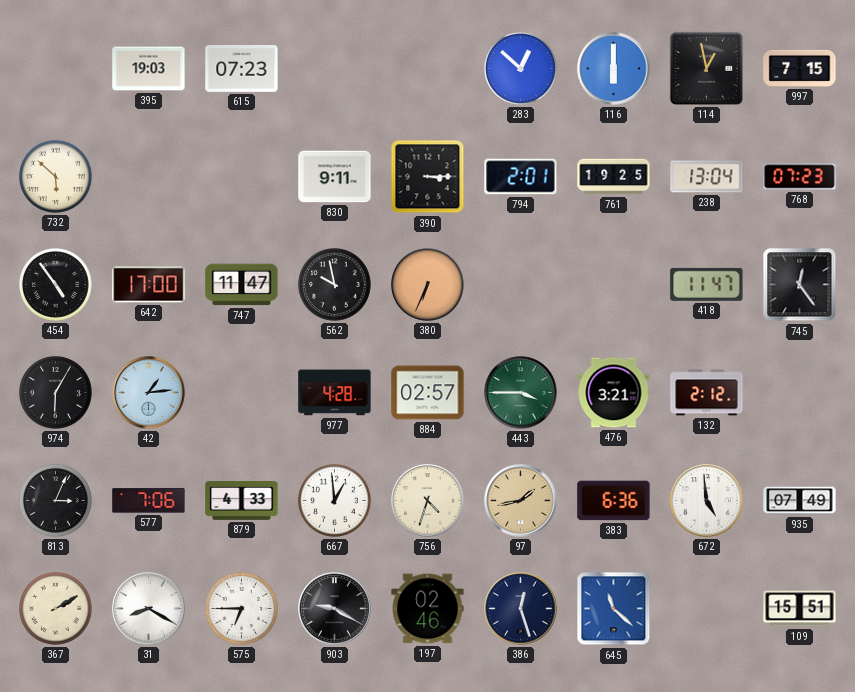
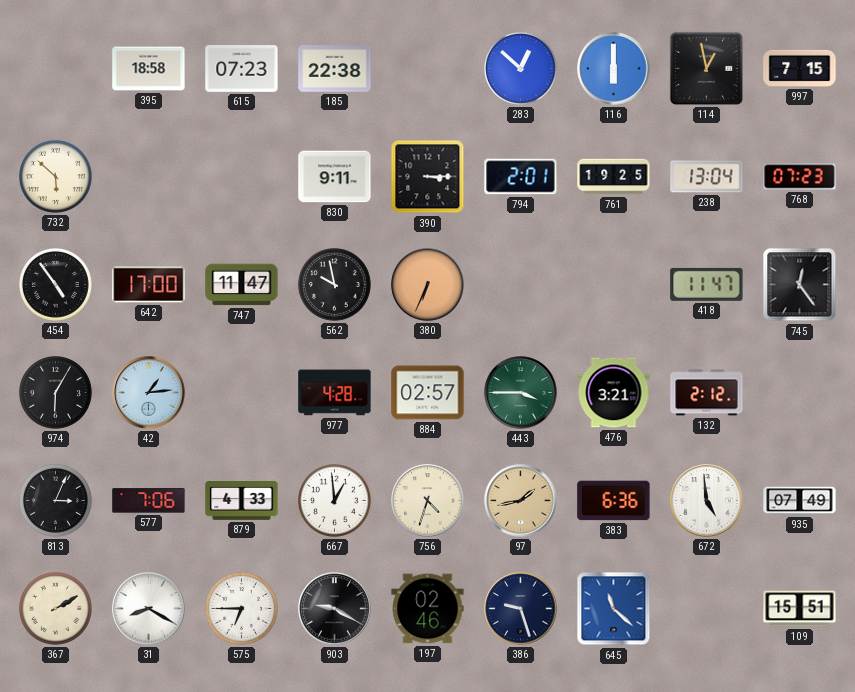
395: 19:03 -> 18:58
185: none -> 22:38
386: 12:27 -> 9:27
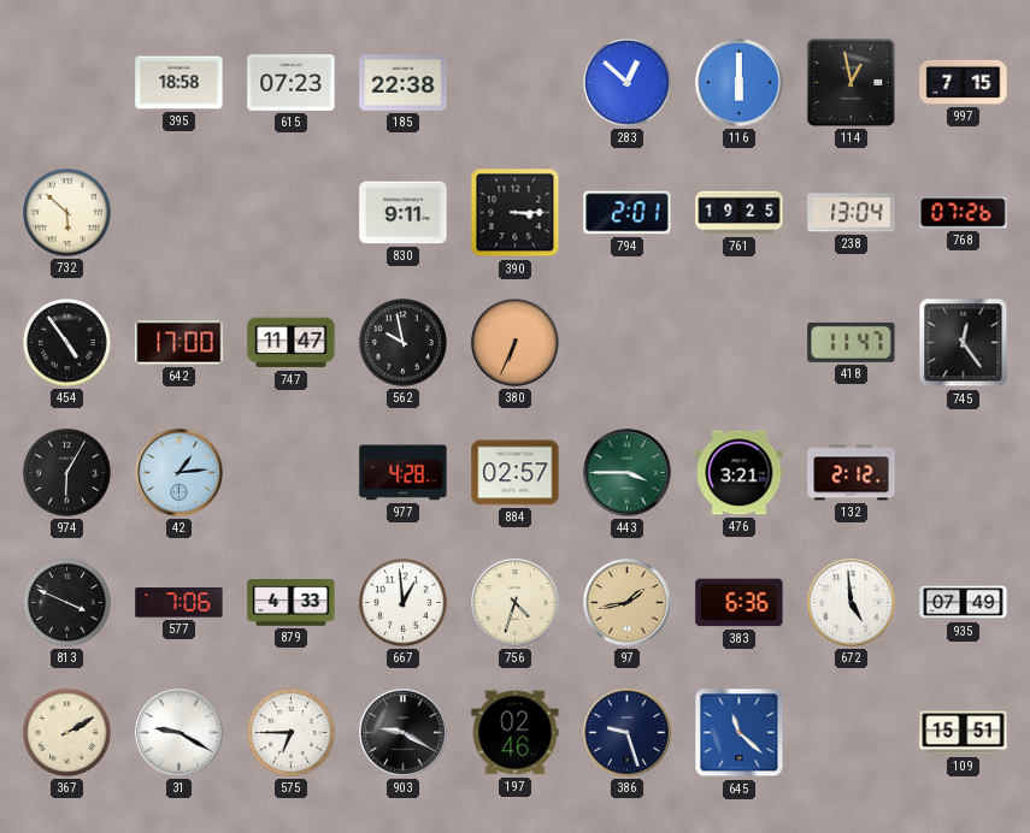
768: 07:23 -> 07:26
813: 3:04 -> 3:49
31: 8:20 -> 9:20
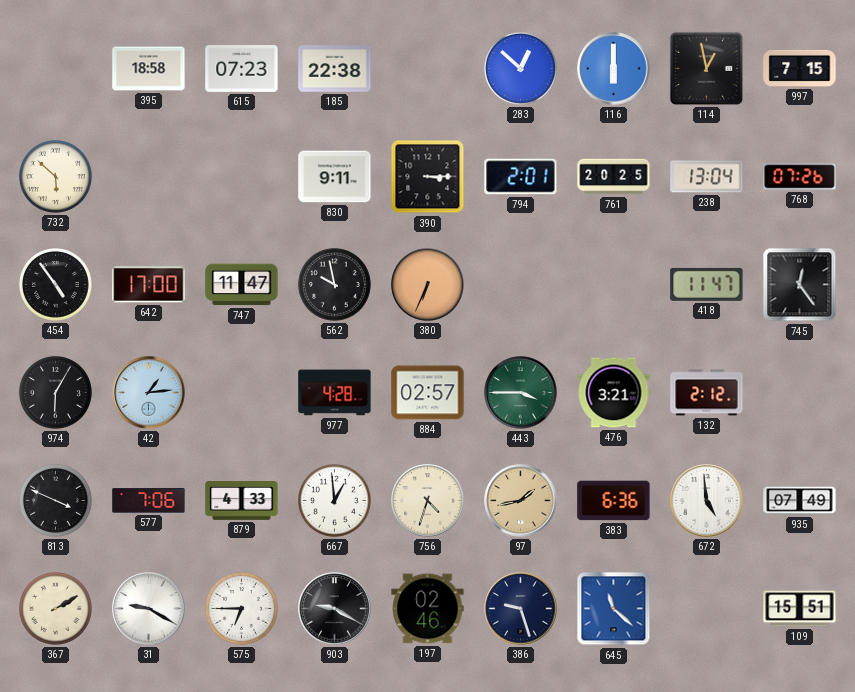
761: 19:25 -> 20:25
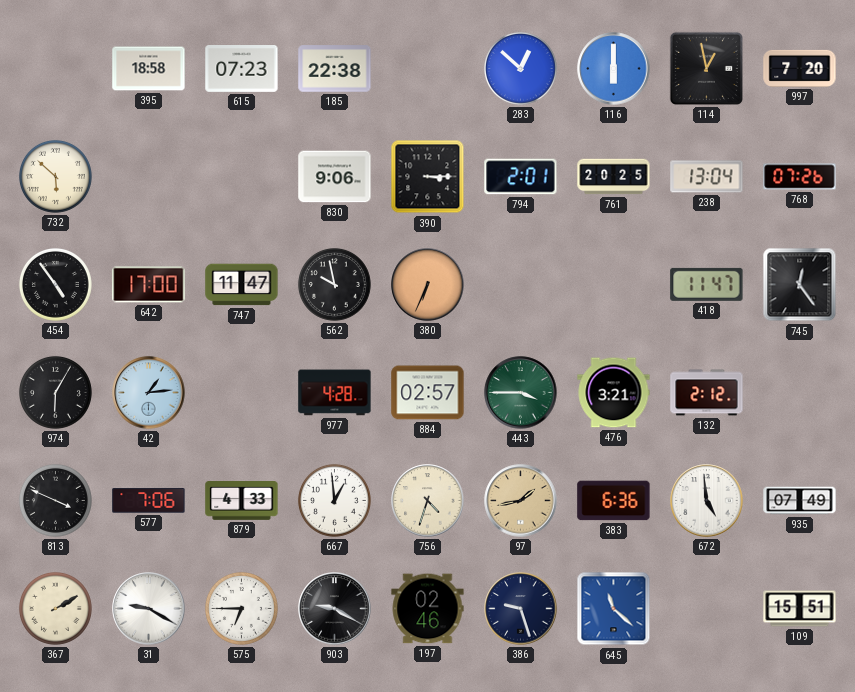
997: 7:15 -> 7:20
830: 9:11 -> 9:06
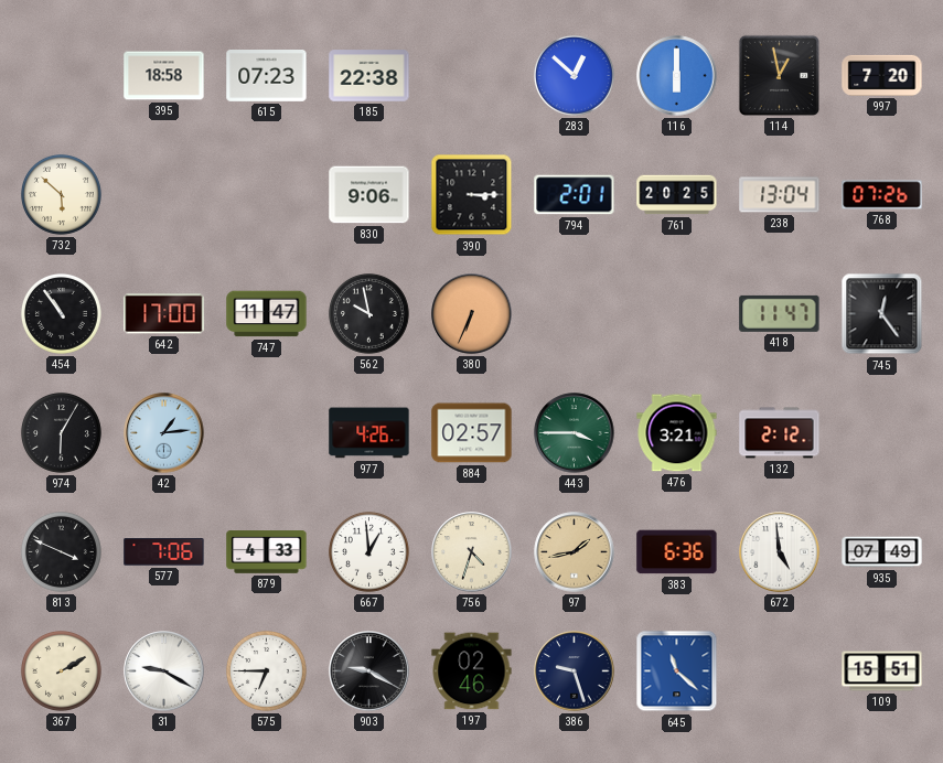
454: 4:54 -> 10:54
977: 4:28 -> 4:26
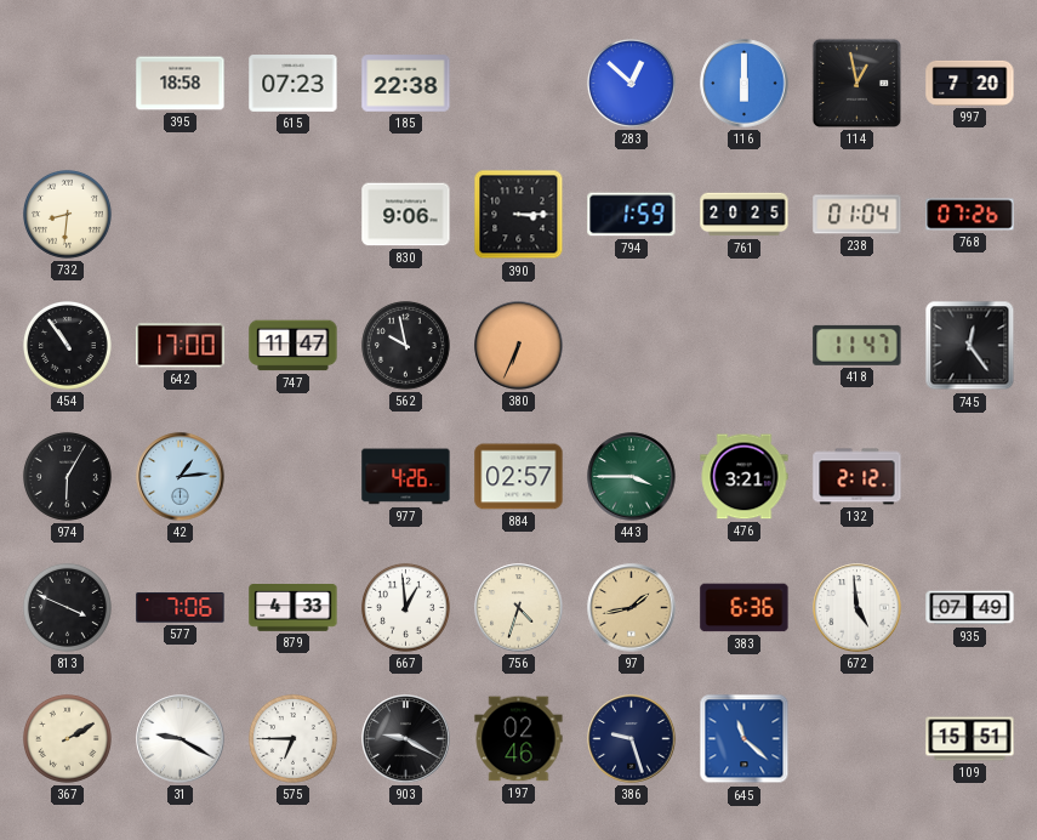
732: 5:52 -> 8:31
794: 2:01 -> 1:59
238: 13:04 -> 01:04
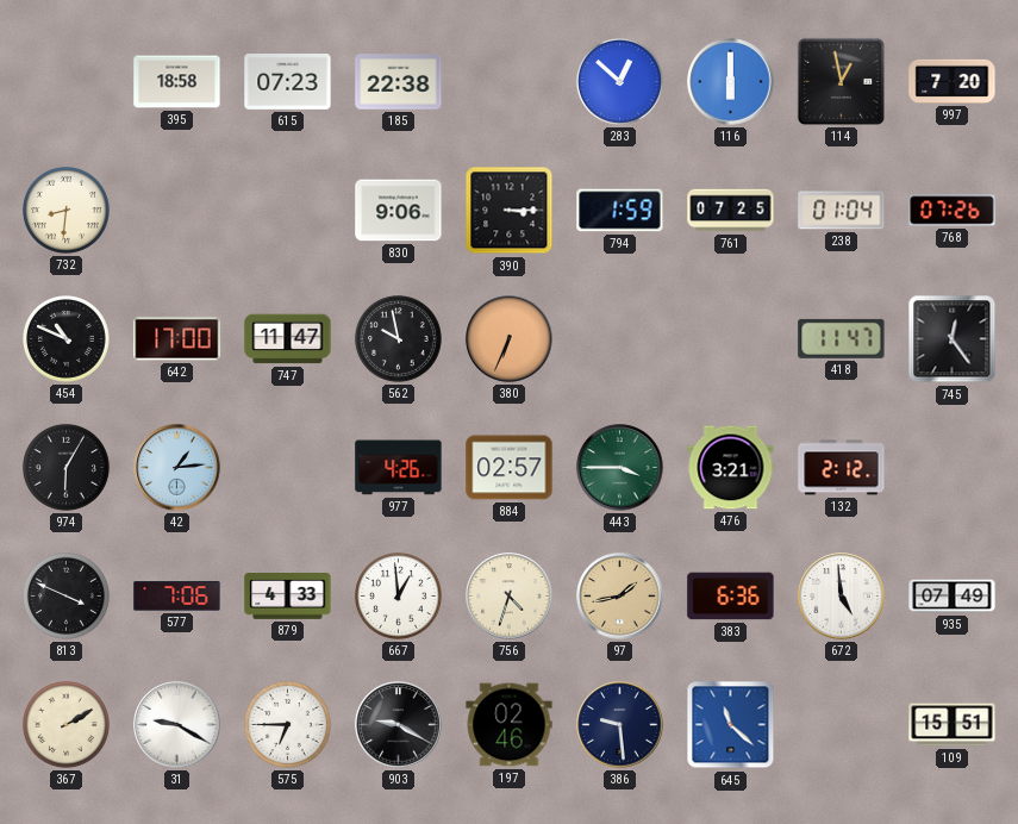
761: 20:25 -> 07:25
454: 10:54 -> 10:49
386: 9:27 -> 9:29
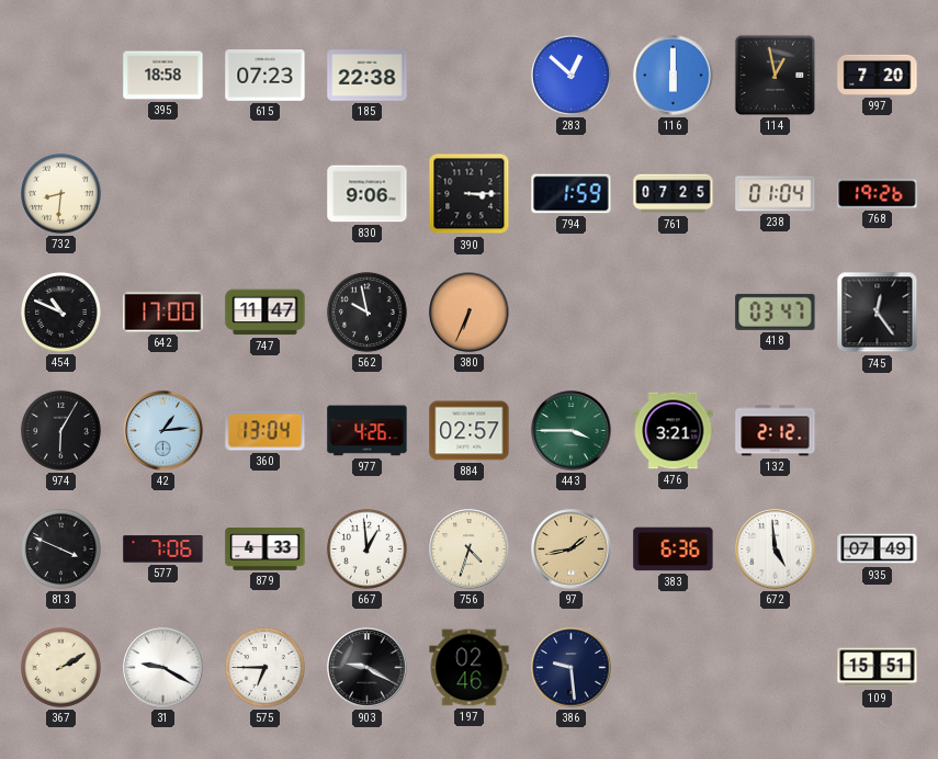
768: 07:26 -> 19:26
418: 11:47 -> 03:47
360: none -> 13:04
645: 11:22 -> none
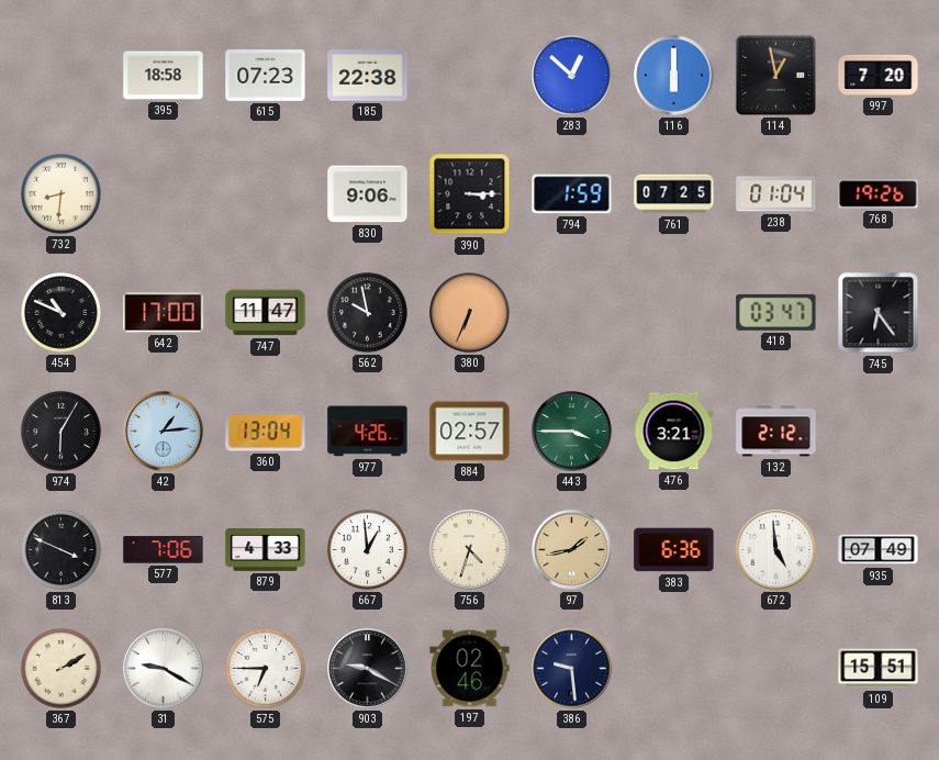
745: 12:24 -> 6:24
